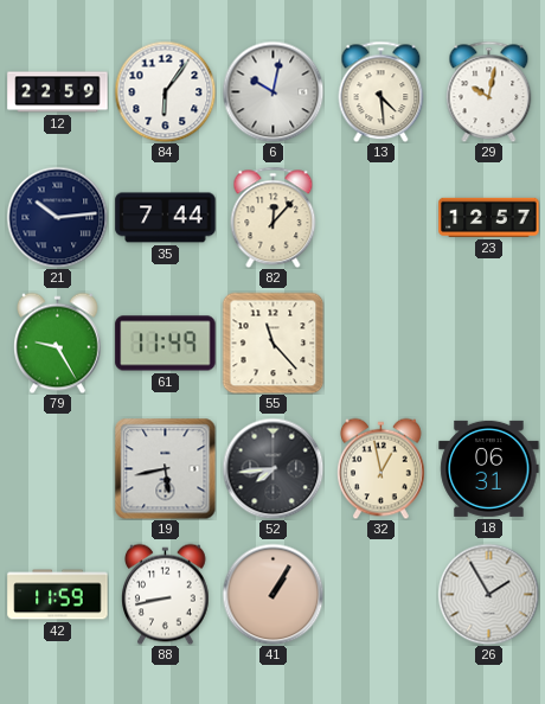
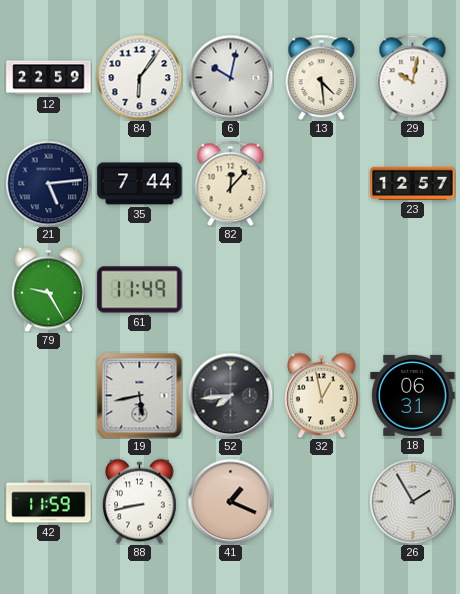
21: 10:14 -> 5:14
55: 11:23 -> none
41: 1:05 -> 1:19
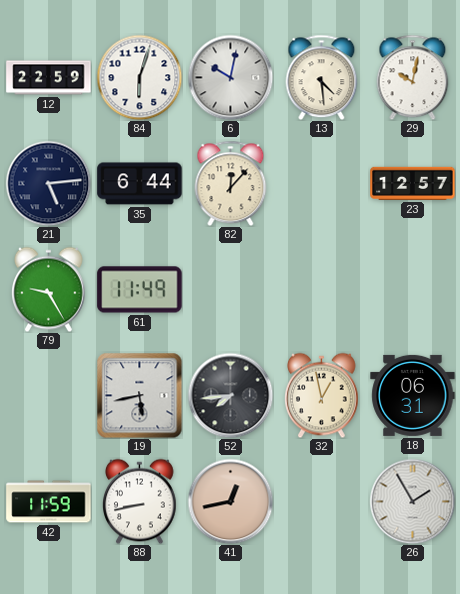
84: 6:06 -> 6:03
35: 7:44 -> 6:44
41: 1:19 -> 12:43
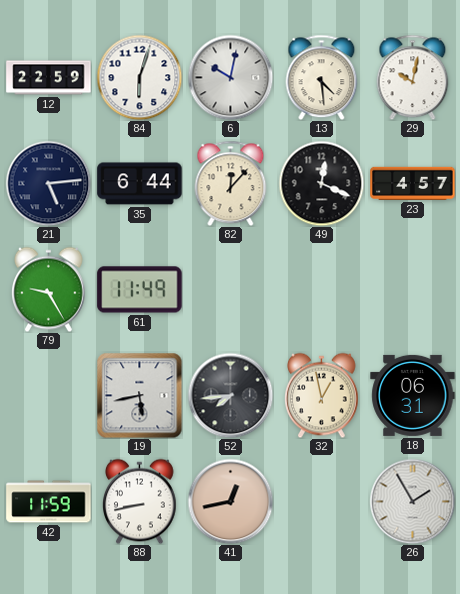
49: none -> 12:19
23: 12:57 -> 4:57
